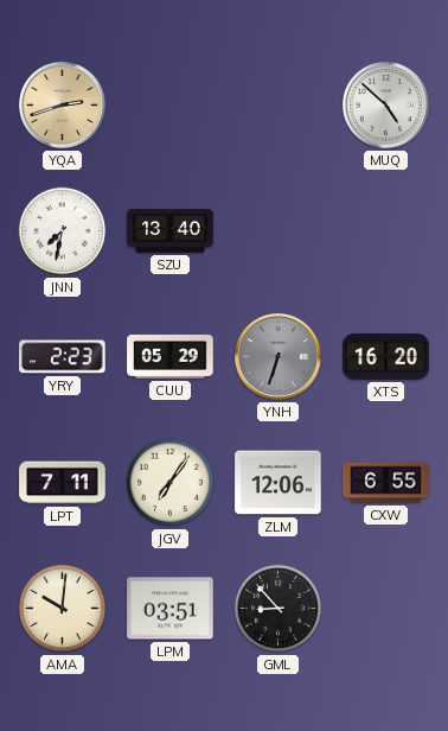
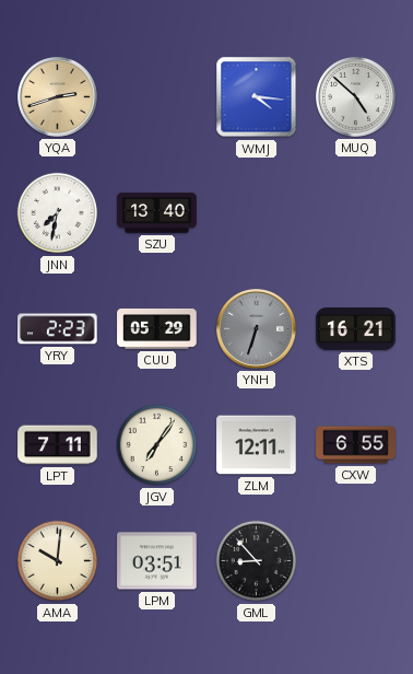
WMJ: none -> 4:16
XTS: 16:20 -> 16:21
ZLM: 12:06 -> 12:11
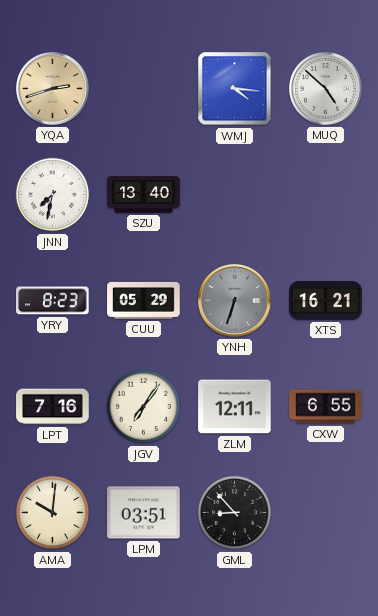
YRY: 2:23 -> 8:23
LPT: 7:11 -> 7:16
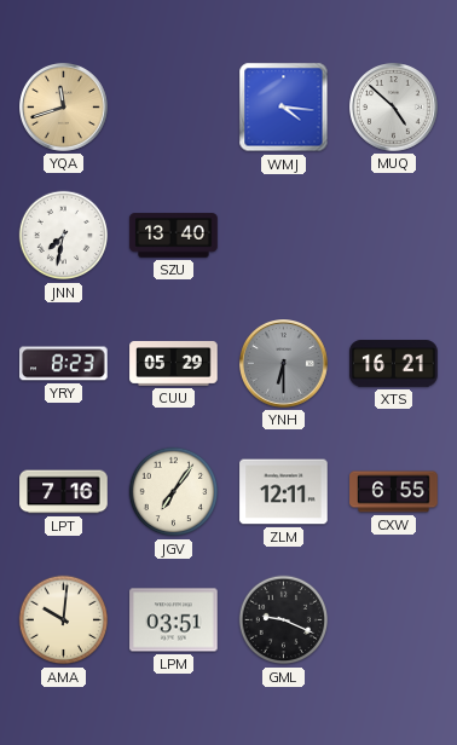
YQA: 2:42 -> 11:42
YNH: 6:33 -> 6:30
GML: 8:53 -> 9:19
